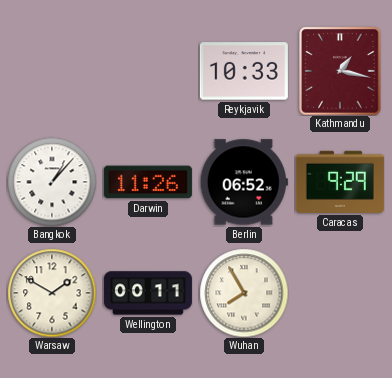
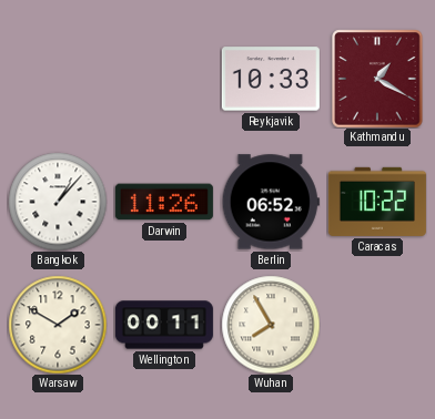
Kathmandu: 1:17 -> 1:20
Caracas: 9:29 -> 10:22
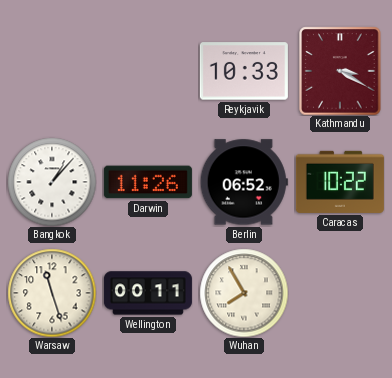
Kathmandu: 1:20 -> 3:20
Warsaw: 1:50 -> 11:27
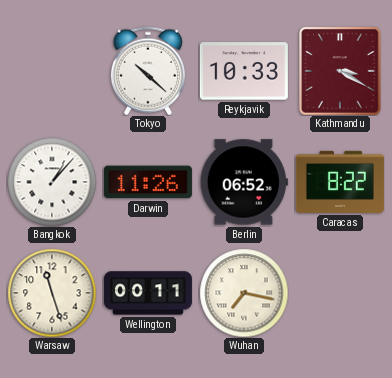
Tokyo: none -> 10:22
Caracas: 10:22 -> 8:22
Wuhan: 7:55 -> 7:17
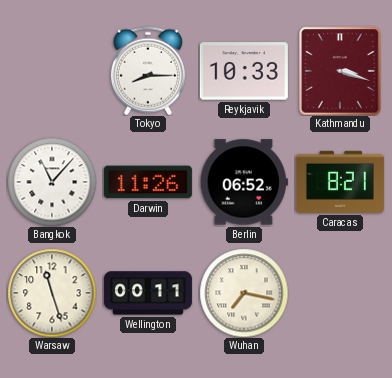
Tokyo: 10:22 -> 8:15
Kathmandu: 3:20 -> 3:18
Bangkok: 1:07 -> 11:07
Caracas: 8:22 -> 8:21
